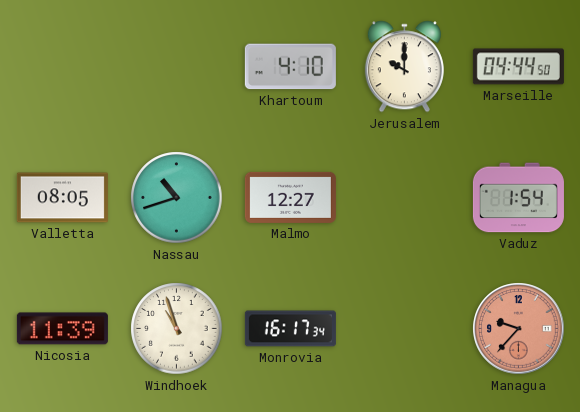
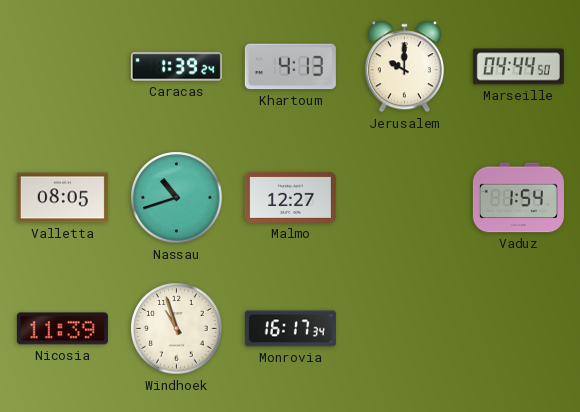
Caracas: none -> 1:39
Khartoum: 4:10 -> 4:13
Managua: 9:37 -> none
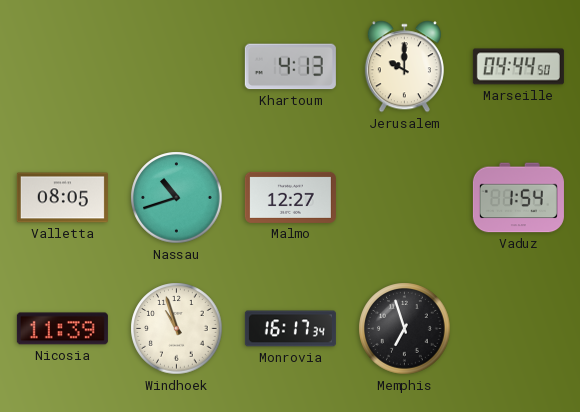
Caracas: 1:39 -> none
Memphis: none -> 6:57
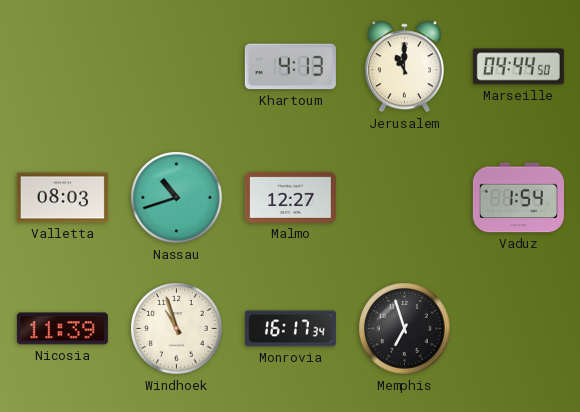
Jerusalem: 10:00 -> 11:00
Valletta: 08:05 -> 08:03
